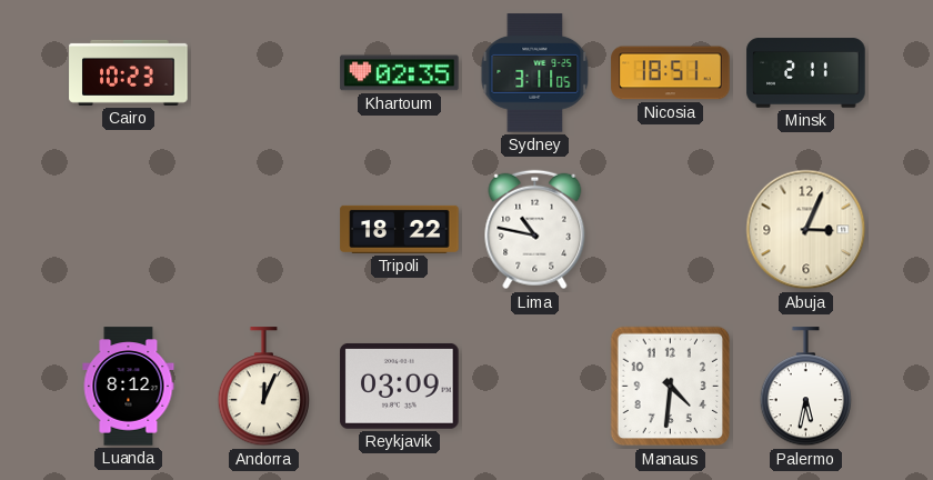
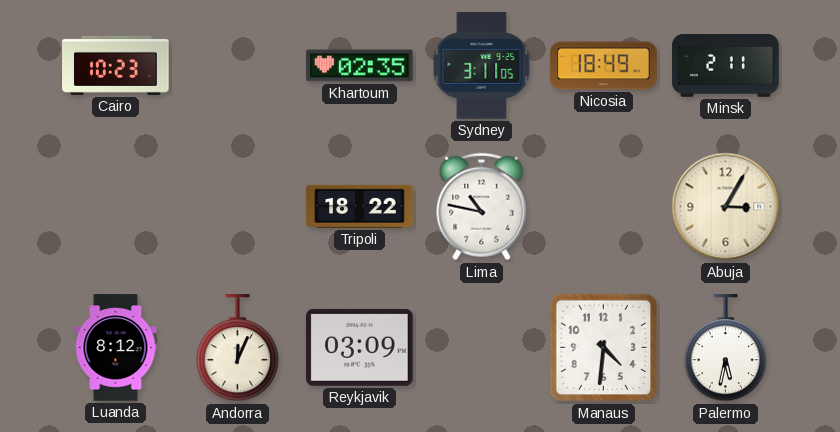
Nicosia: 18:51 -> 18:49
Abuja: 3:04 -> 3:05
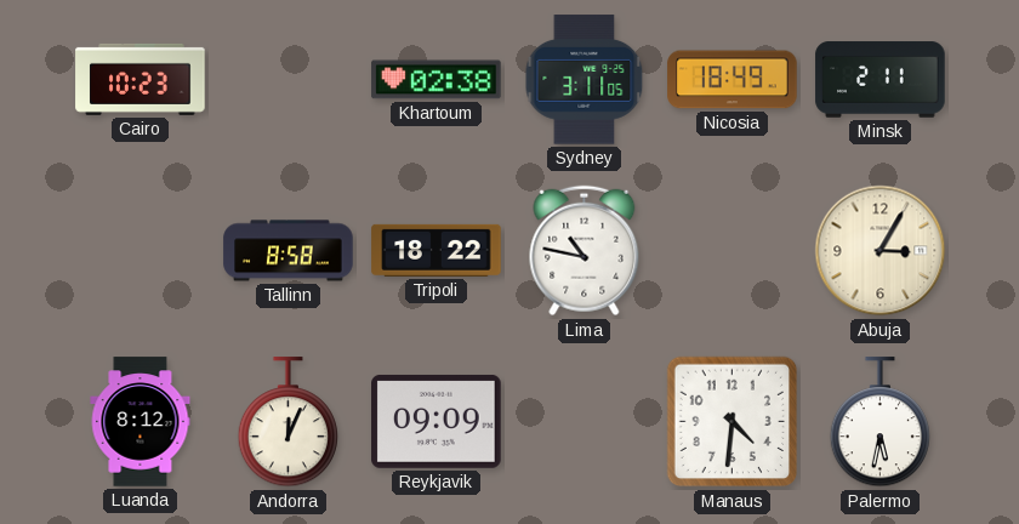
Khartoum: 02:35 -> 02:38
Tallinn: none -> 8:58
Reykjavik: 03:09 -> 09:09
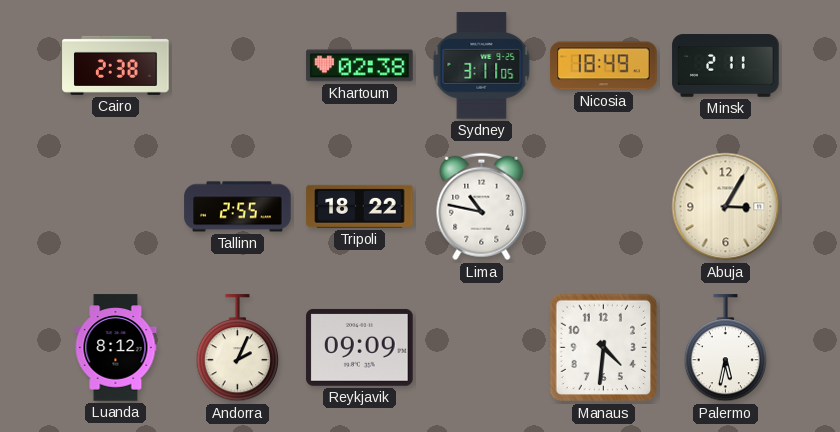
Cairo: 10:23 -> 2:38
Tallinn: 8:58 -> 2:55
Andorra: 12:04 -> 2:04
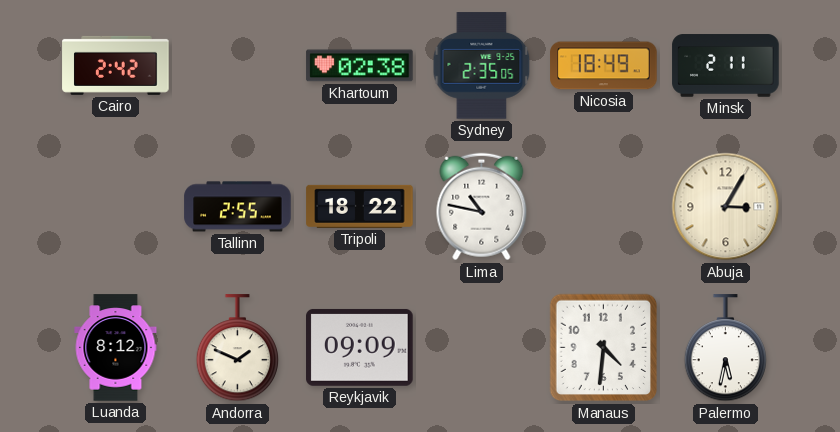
Cairo: 2:38 -> 2:42
Sydney: 3:11 -> 2:35
Andorra: 2:04 -> 1:49
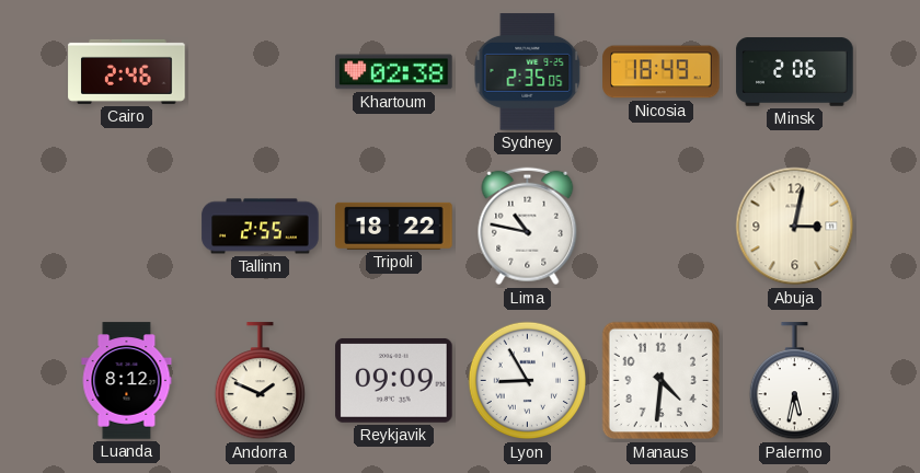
Cairo: 2:42 -> 2:46
Minsk: 2:11 -> 2:06
Abuja: 3:05 -> 3:02
Lyon: none -> 8:55
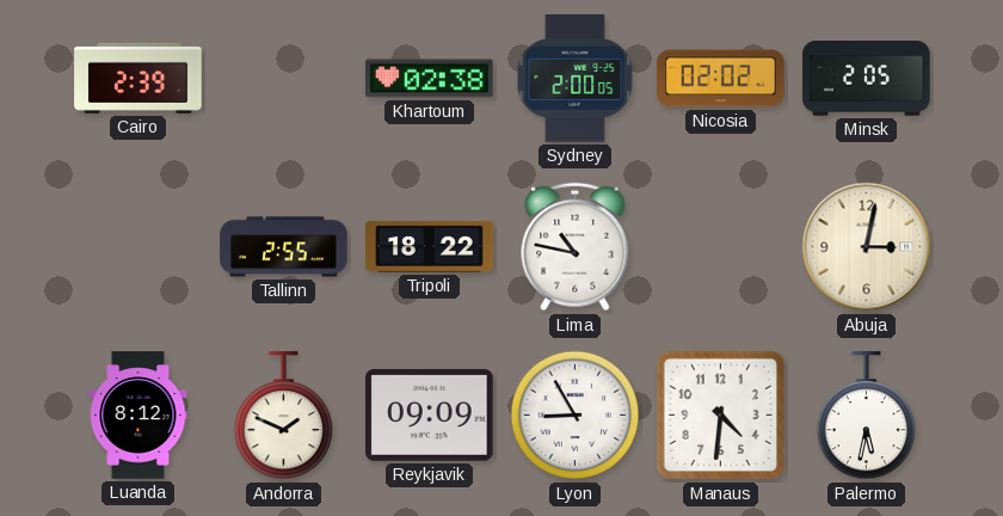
Cairo: 2:46 -> 2:39
Sydney: 2:35 -> 2:00
Nicosia: 18:49 -> 02:02
Minsk: 2:06 -> 2:05
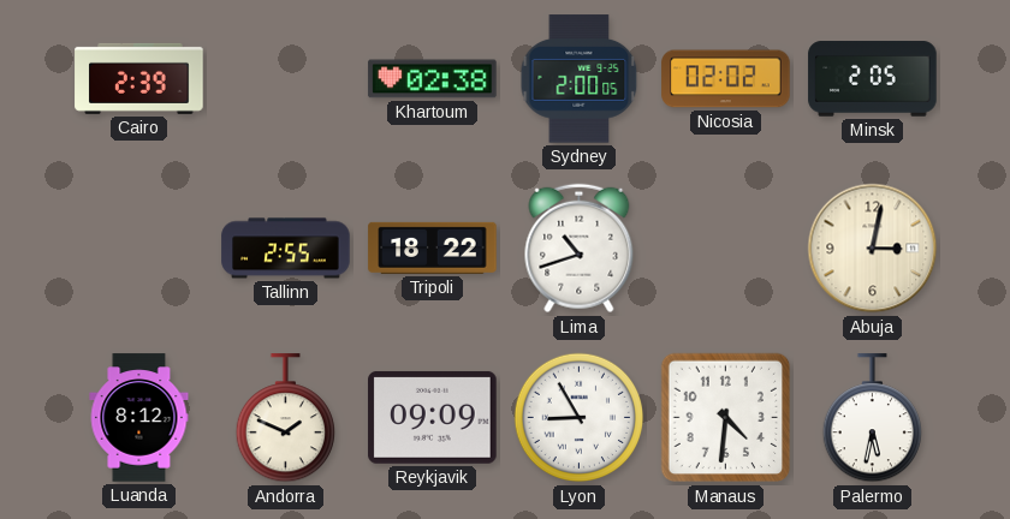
Lima: 10:47 -> 10:42
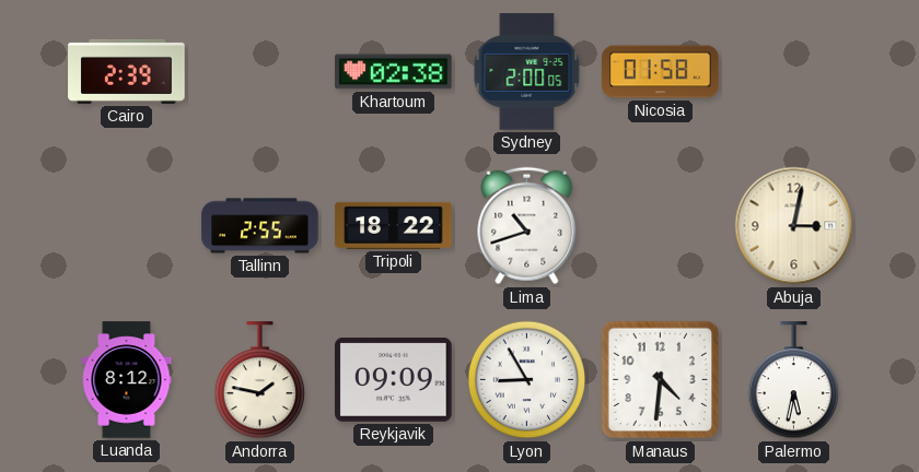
Nicosia: 02:02 -> 01:58
Minsk: 2:05 -> none
Andorra: 1:49 -> 1:47
